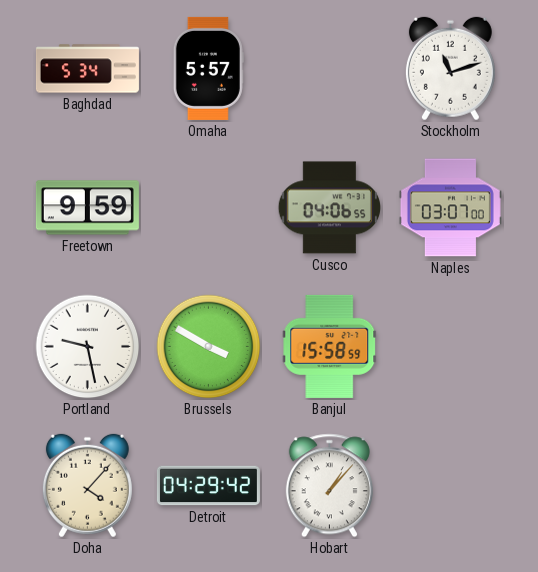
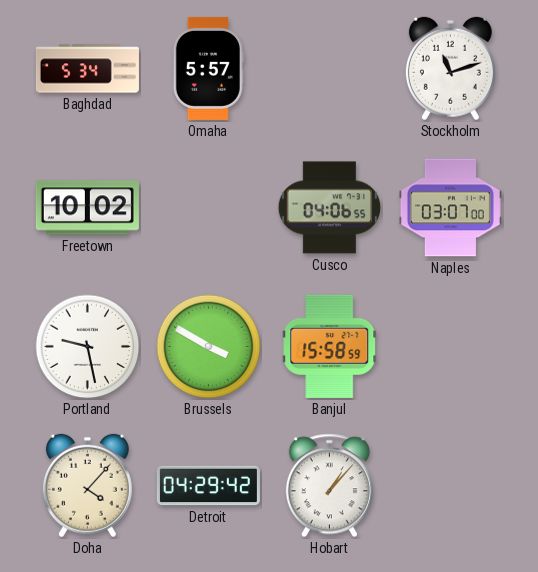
Freetown: 9:59 -> 10:02
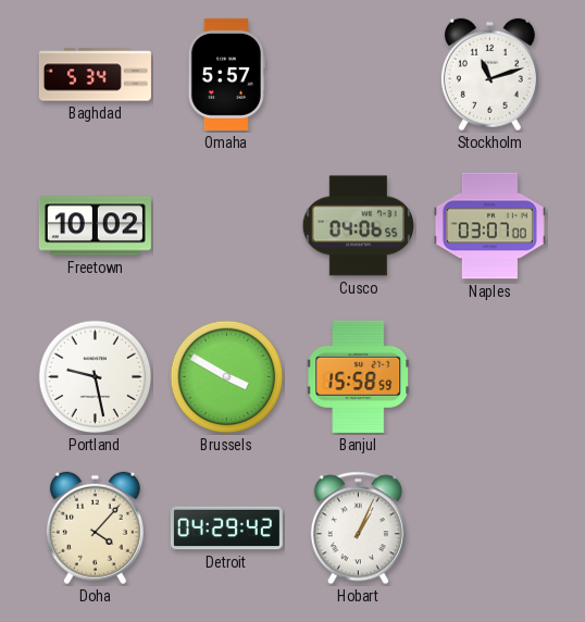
Hobart: 1:07 -> 1:04
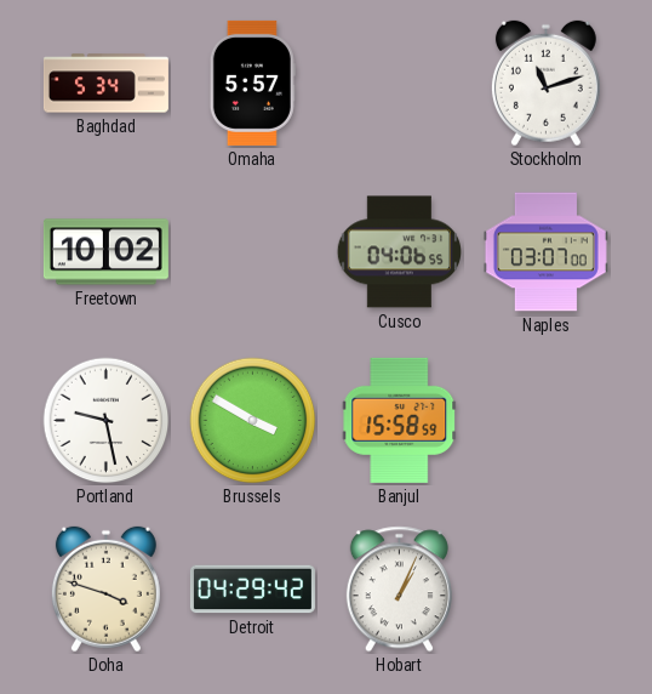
Doha: 4:07 -> 3:48
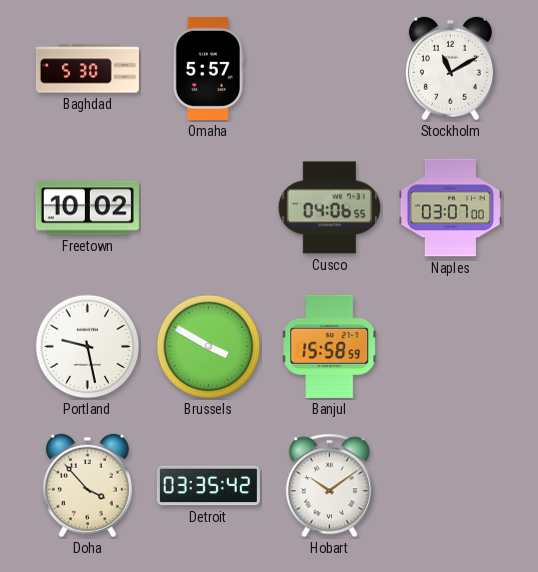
Baghdad: 5:34 -> 5:30
Stockholm: 11:12 -> 11:10
Doha: 3:48 -> 3:53
Detroit: 04:29 -> 03:35
Hobart: 1:04 -> 10:09
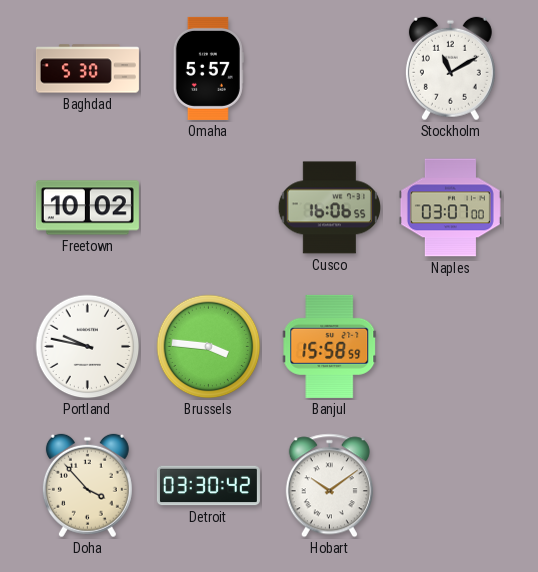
Cusco: 04:06 -> 16:06
Portland: 9:28 -> 9:47
Brussels: 3:50 -> 3:46
Detroit: 03:35 -> 03:30
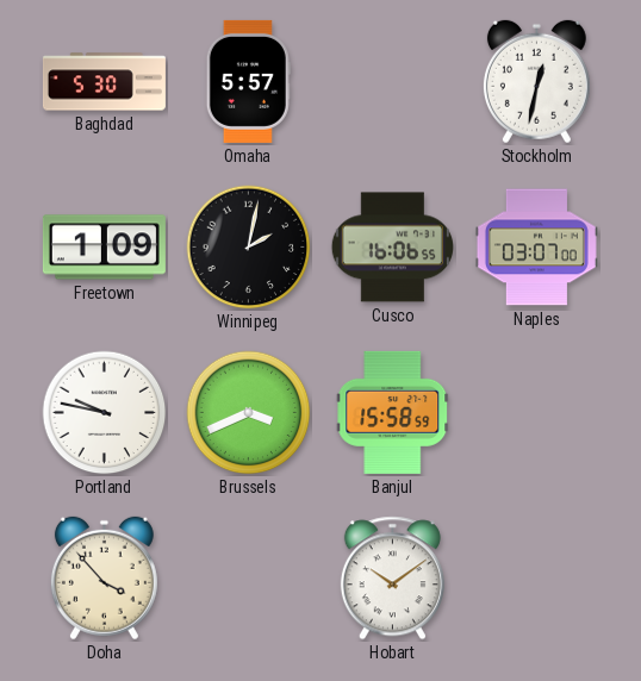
Stockholm: 11:10 -> 12:32
Freetown: 10:02 -> 1:09
Winnipeg: none -> 2:02
Brussels: 3:46 -> 3:41
Detroit: 03:30 -> none
